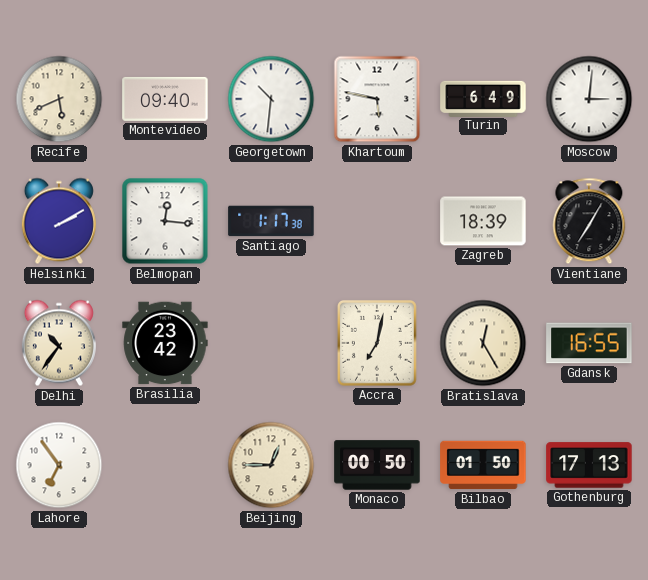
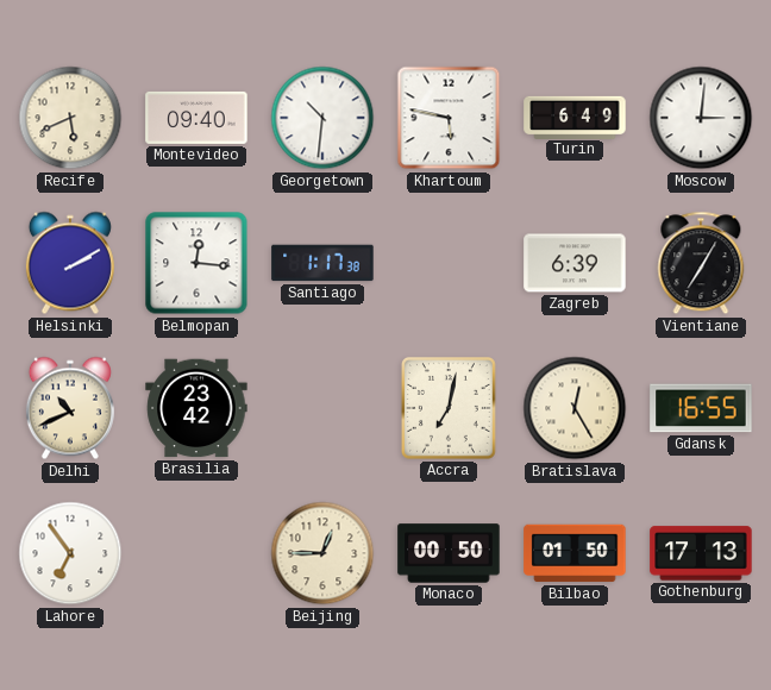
Zagreb: 18:39 -> 6:39
Delhi: 10:36 -> 10:41
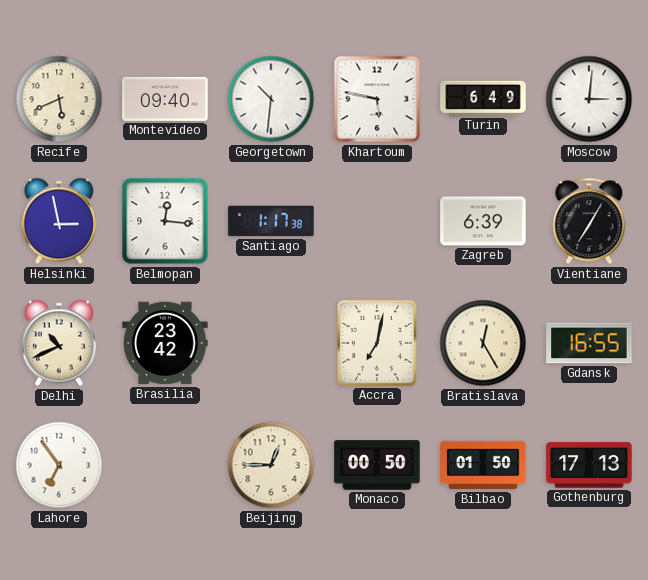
Helsinki: 2:10 -> 2:58
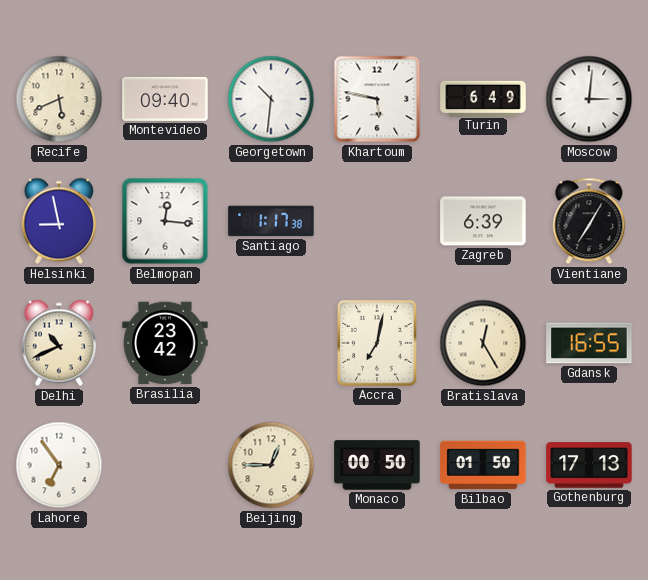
Helsinki: 2:58 -> 8:58
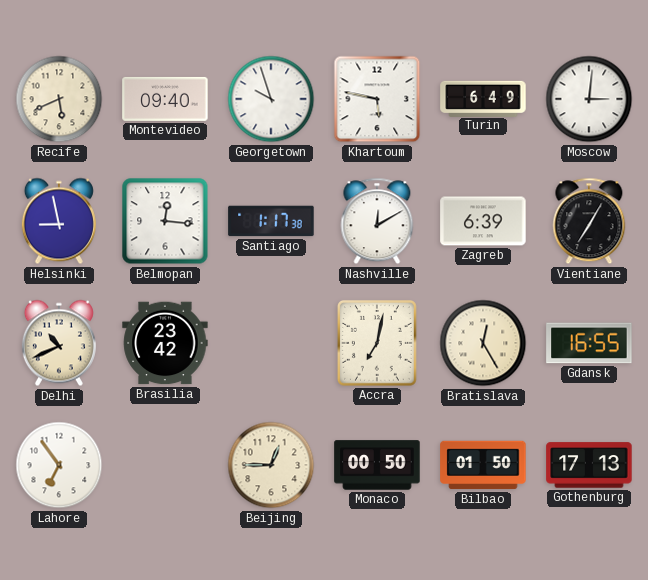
Georgetown: 10:31 -> 9:57
Nashville: none -> 12:10
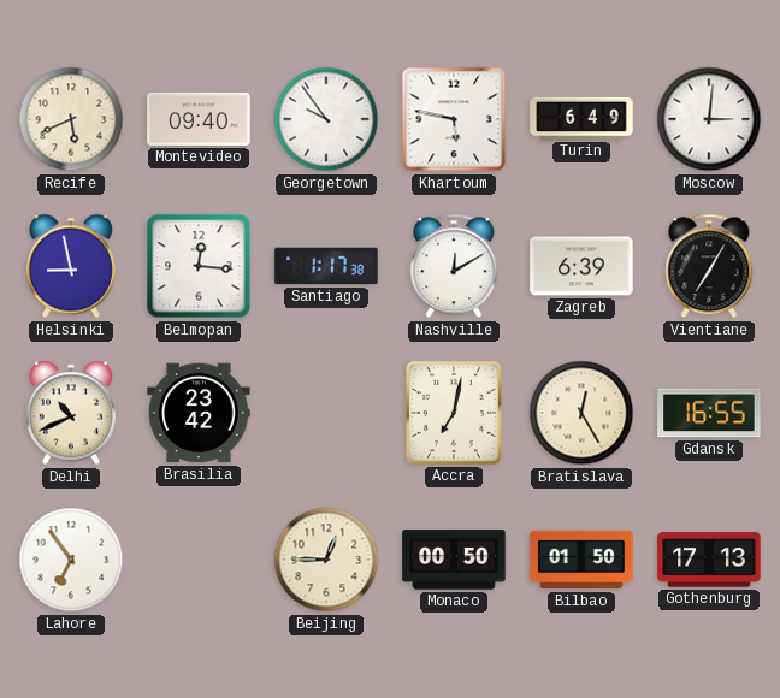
Georgetown: 9:57 -> 9:54
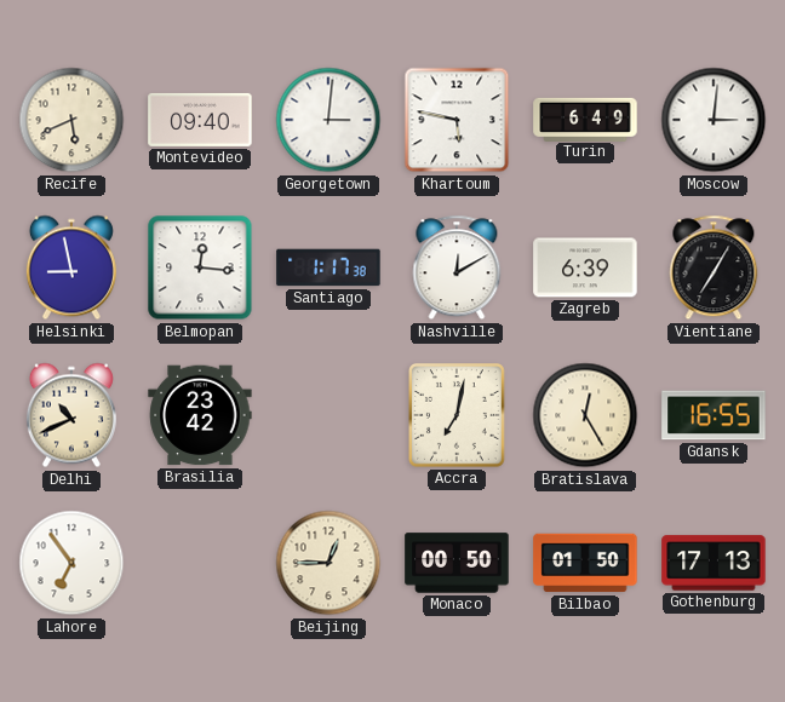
Georgetown: 9:54 -> 3:01
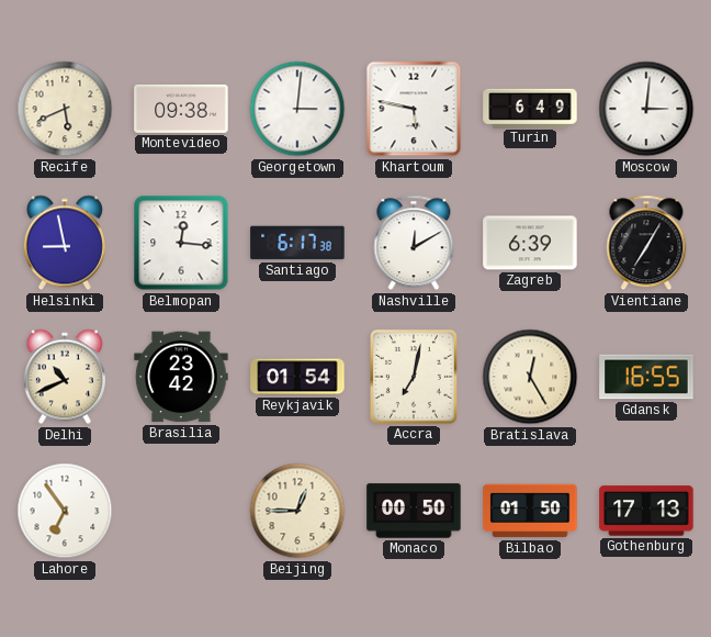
Montevideo: 09:40 -> 09:38
Santiago: 1:17 -> 6:17
Reykjavik: none -> 01:54
